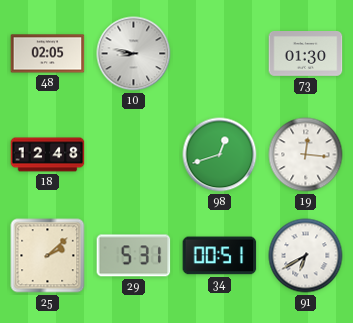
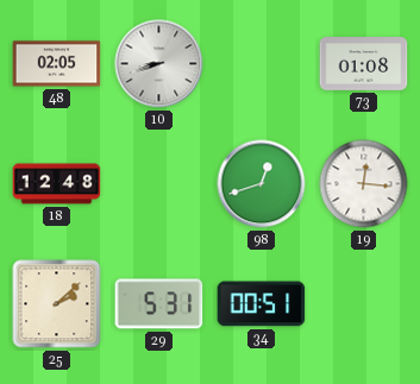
10: 8:47 -> 8:42
73: 01:30 -> 01:08
91: 6:40 -> none
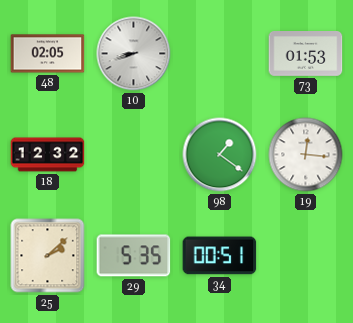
73: 01:08 -> 01:53
18: 12:48 -> 12:32
98: 12:42 -> 1:21
29: 5:31 -> 5:35
